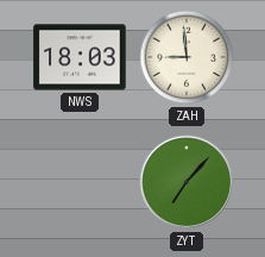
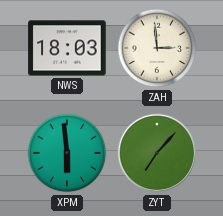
ZAH: 8:59 -> 2:59
XPM: none -> 5:59
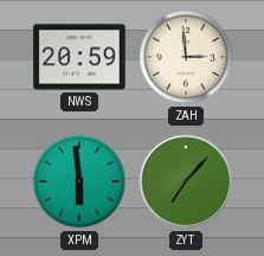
NWS: 18:03 -> 20:59
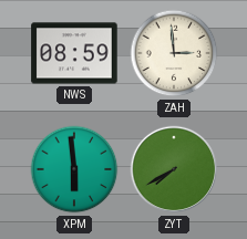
NWS: 20:59 -> 08:59
ZYT: 7:07 -> 7:40
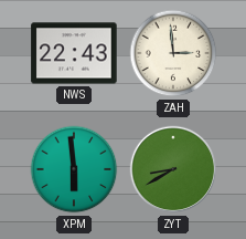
NWS: 08:59 -> 22:43
ZYT: 7:40 -> 8:40
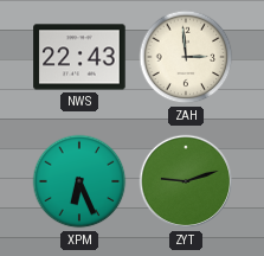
XPM: 5:59 -> 6:26
ZYT: 8:40 -> 9:12
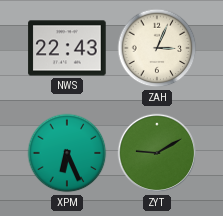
ZAH: 2:59 -> 3:04
ZYT: 9:12 -> 9:10
